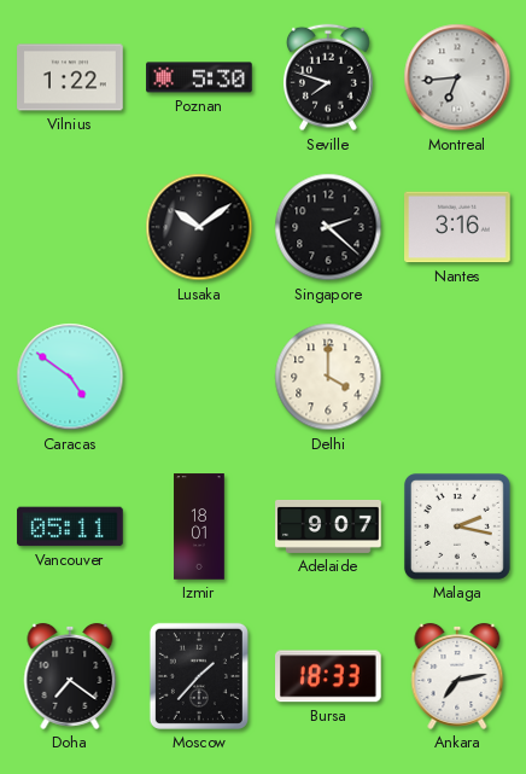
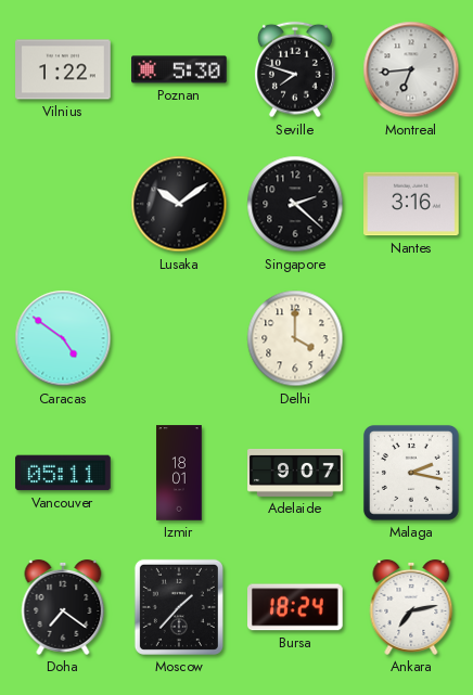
Bursa: 18:33 -> 18:24
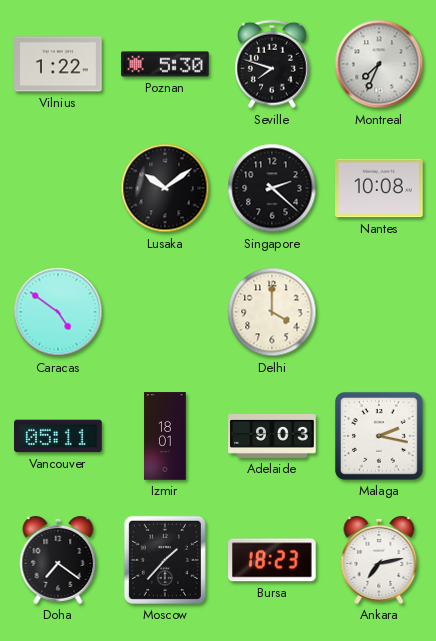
Montreal: 6:44 -> 7:34
Nantes: 3:16 -> 10:08
Adelaide: 9:07 -> 9:03
Bursa: 18:24 -> 18:23
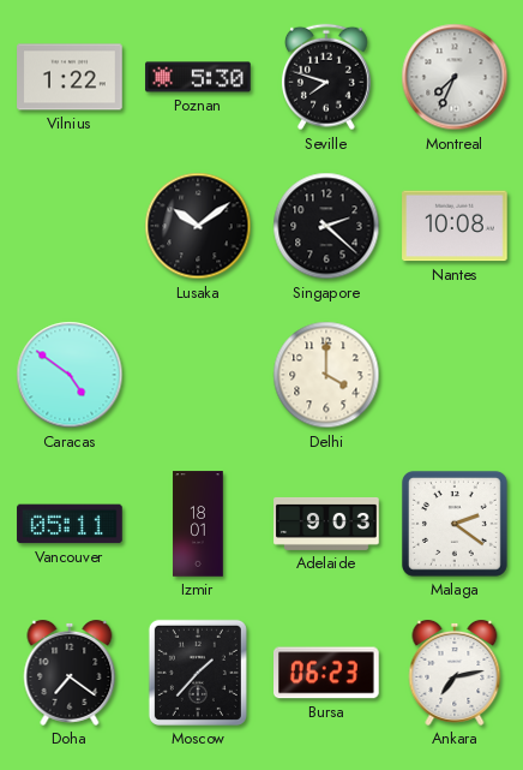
Malaga: 2:17 -> 2:21
Bursa: 18:23 -> 06:23
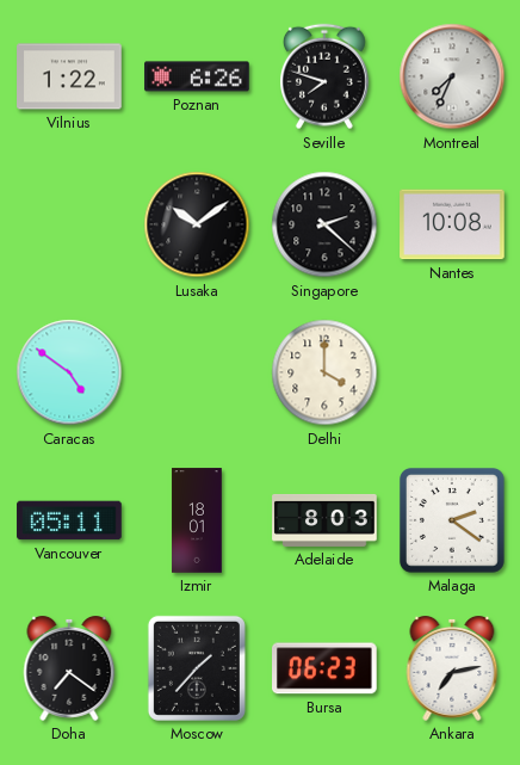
Poznan: 5:30 -> 6:26
Adelaide: 9:03 -> 8:03
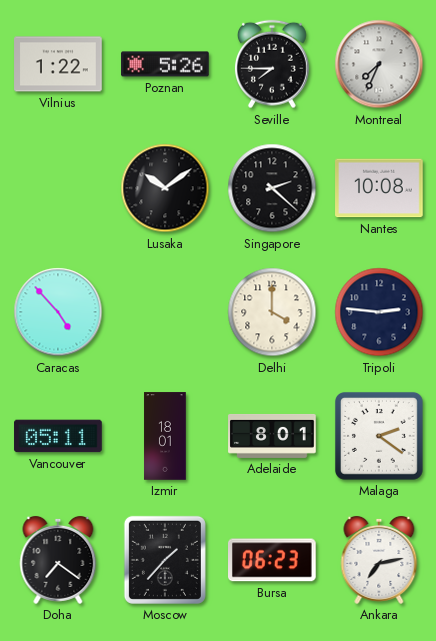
Poznan: 6:26 -> 5:26
Seville: 7:48 -> 7:45
Caracas: 4:51 -> 4:53
Tripoli: none -> 2:46
Adelaide: 8:03 -> 8:01
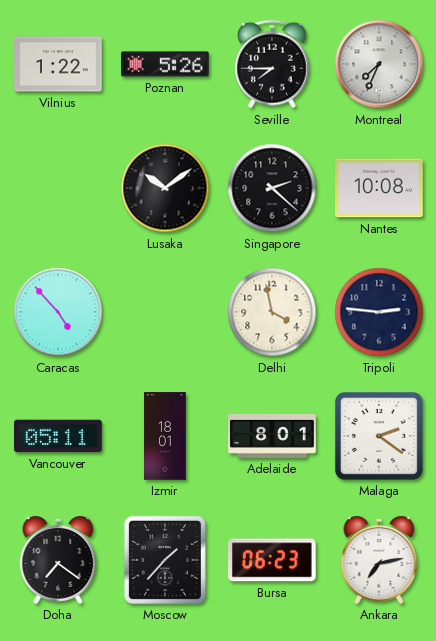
Delhi: 4:00 -> 3:58
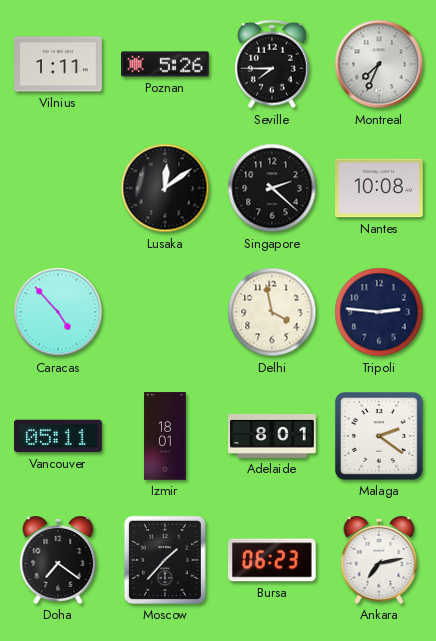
Vilnius: 1:22 -> 1:11
Lusaka: 10:09 -> 12:09
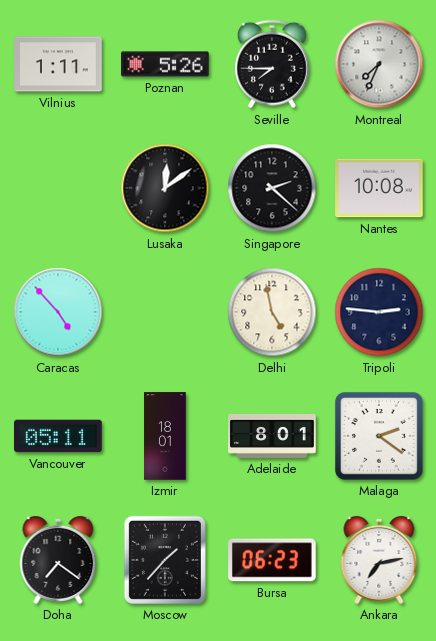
Delhi: 3:58 -> 4:58
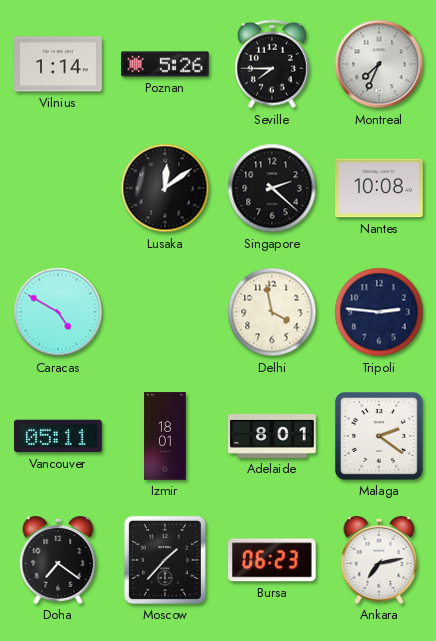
Vilnius: 1:11 -> 1:14
Caracas: 4:53 -> 4:50
Delhi: 4:58 -> 3:58
